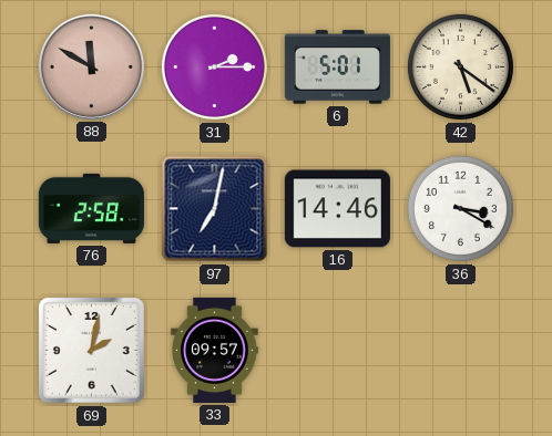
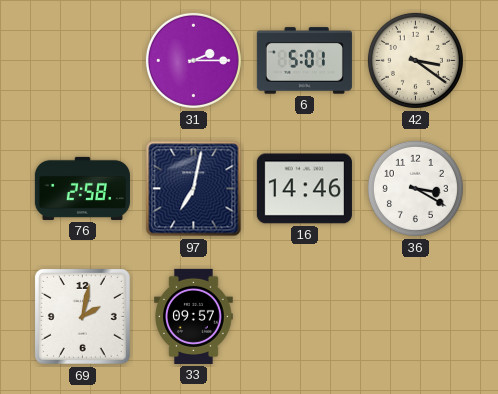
88: 11:50 -> none
42: 5:21 -> 3:21
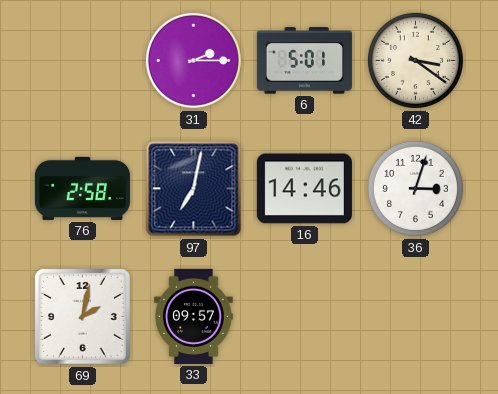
36: 3:20 -> 3:03
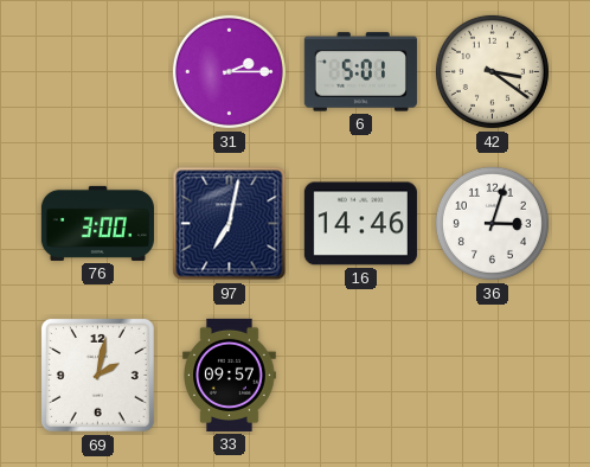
76: 2:58 -> 3:00
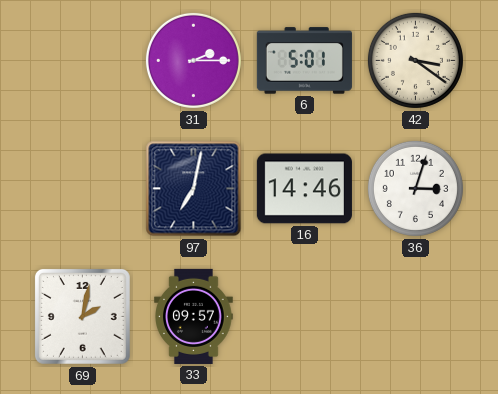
76: 3:00 -> none
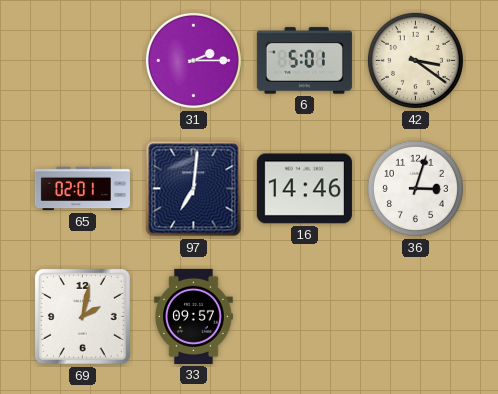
65: none -> 02:01
97: 7:02 -> 7:01
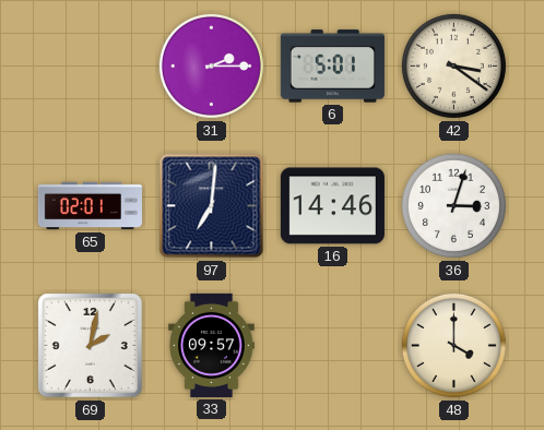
48: none -> 4:00
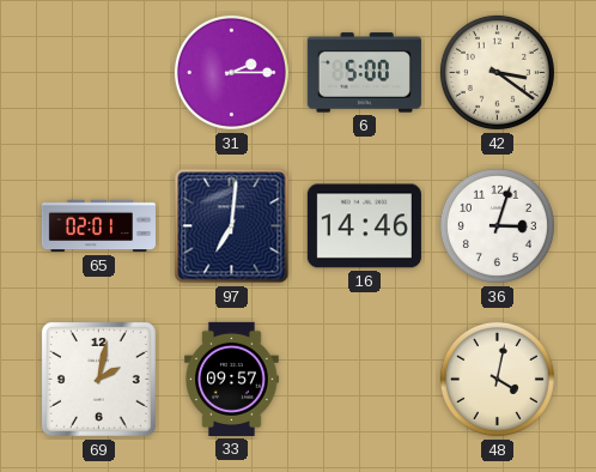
6: 5:01 -> 5:00
48: 4:00 -> 4:02
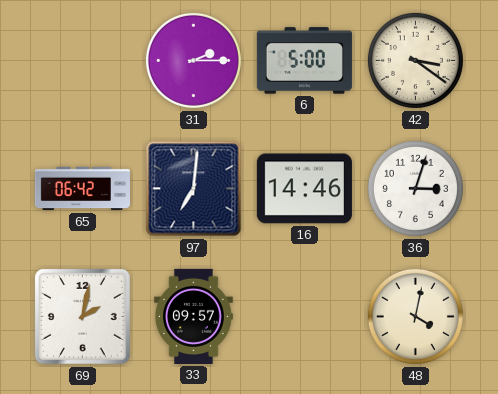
65: 02:01 -> 06:42
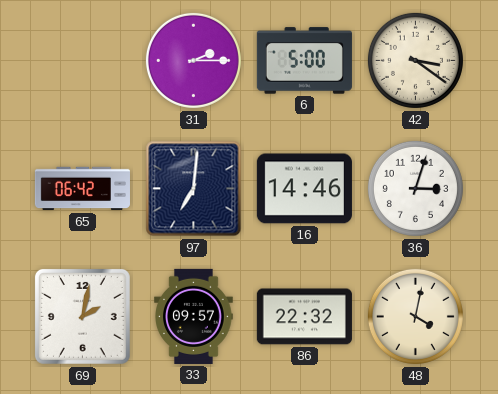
86: none -> 22:32
